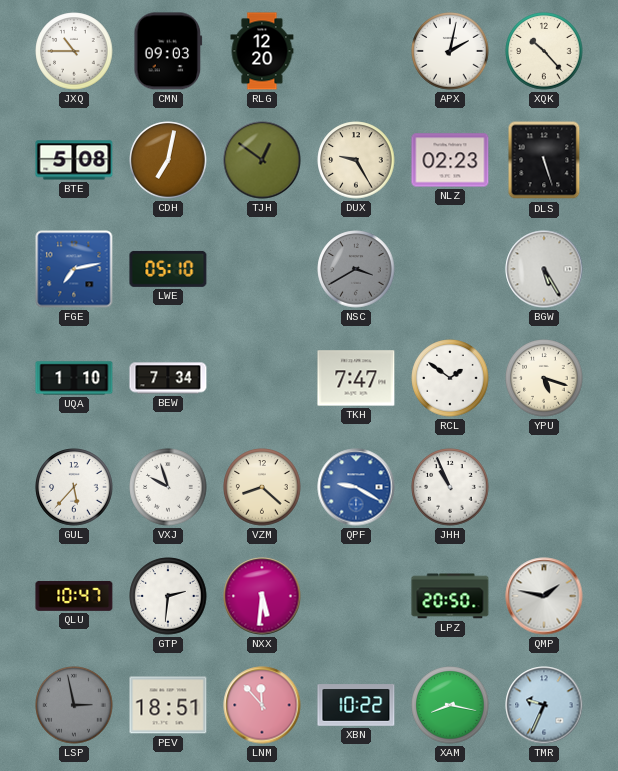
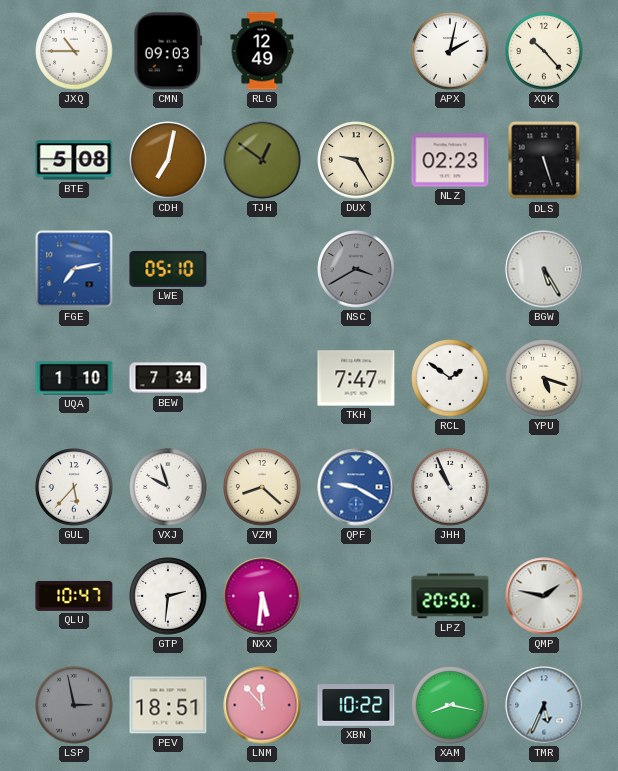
RLG: 12:20 -> 12:49
TMR: 9:34 -> 5:34
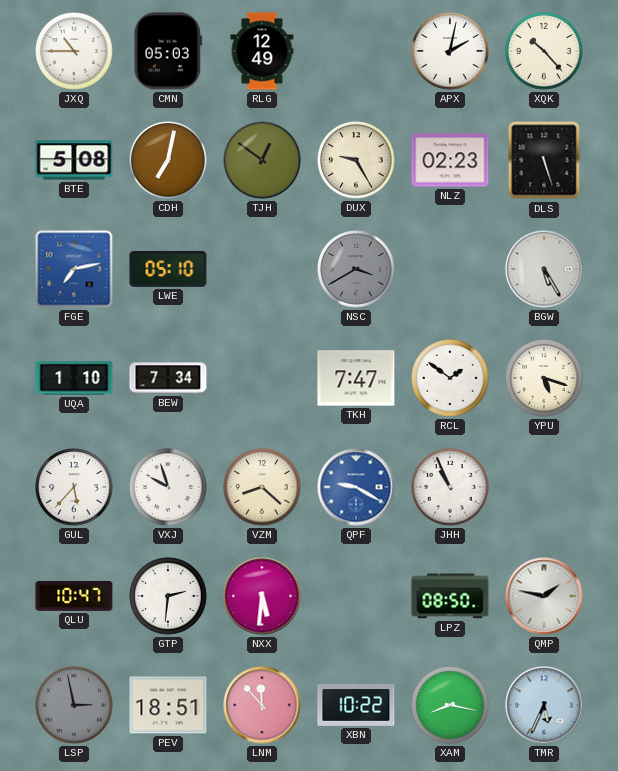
CMN: 09:03 -> 05:03
LPZ: 20:50 -> 08:50
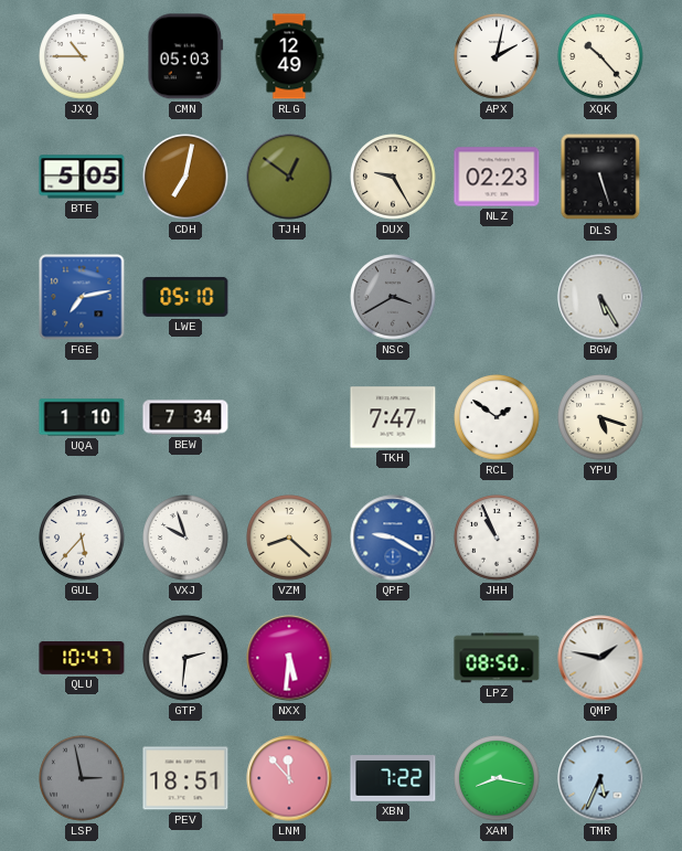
BTE: 5:08 -> 5:05
XBN: 10:22 -> 7:22
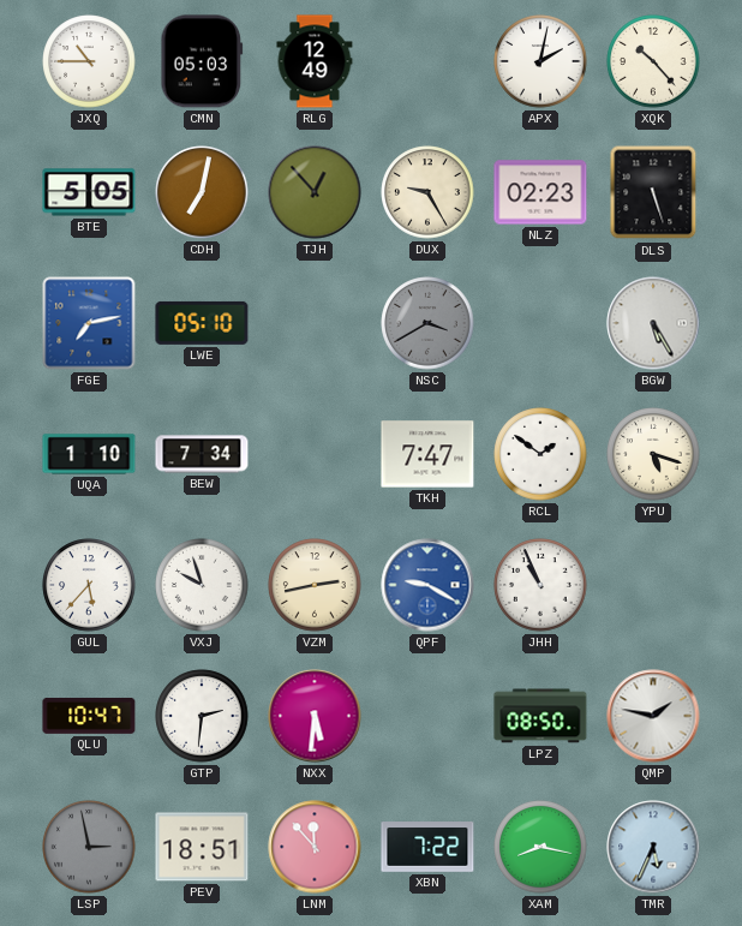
TJH: 12:51 -> 12:53
VZM: 8:22 -> 2:43
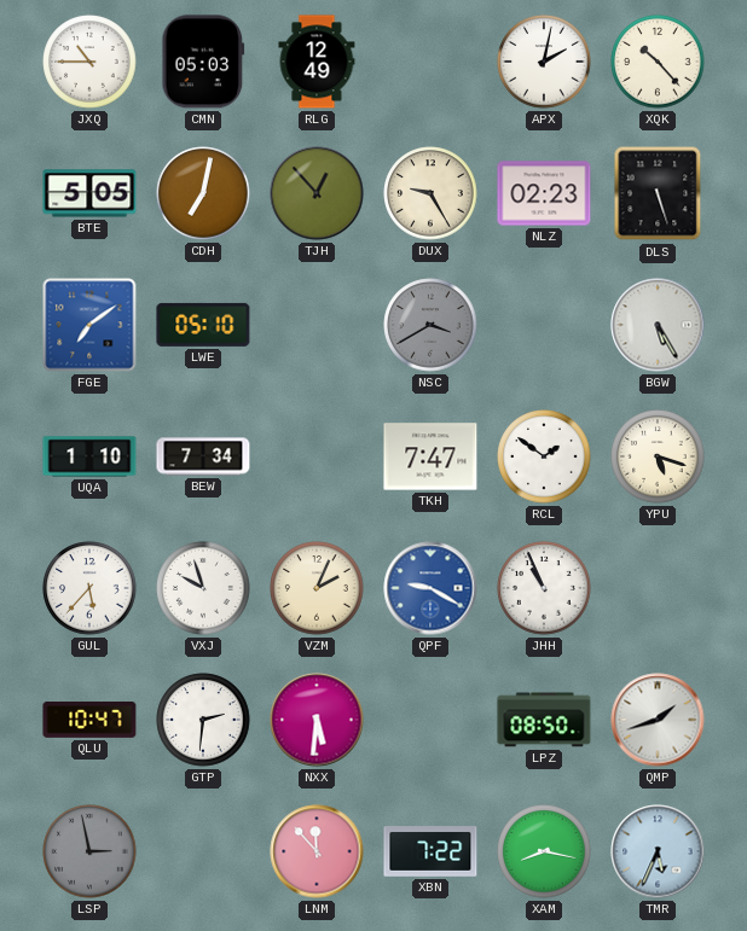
FGE: 7:13 -> 7:09
VZM: 2:43 -> 2:04
QMP: 1:47 -> 1:42
PEV: 18:51 -> none
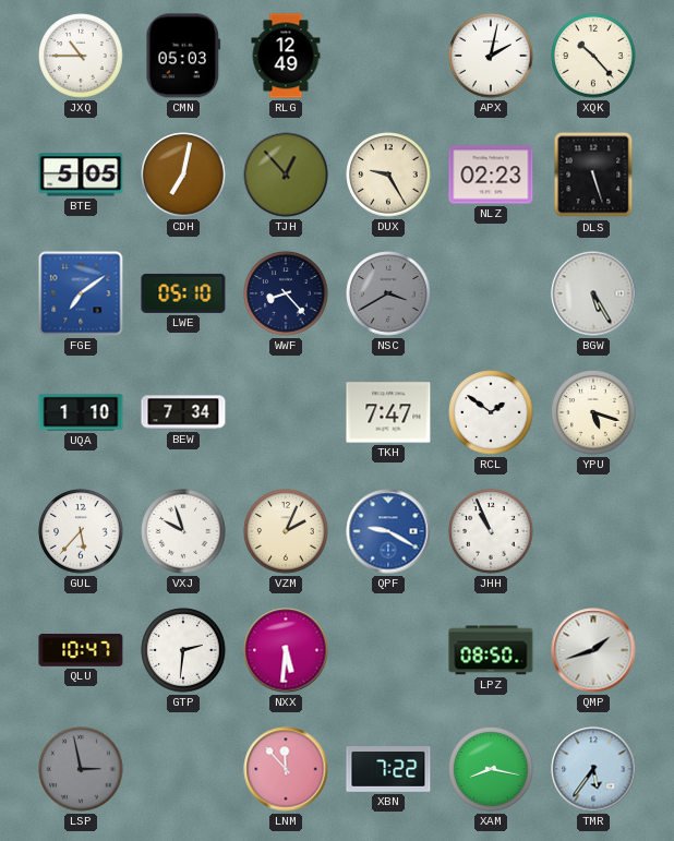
WWF: none -> 8:23
TMR: 5:34 -> 5:36
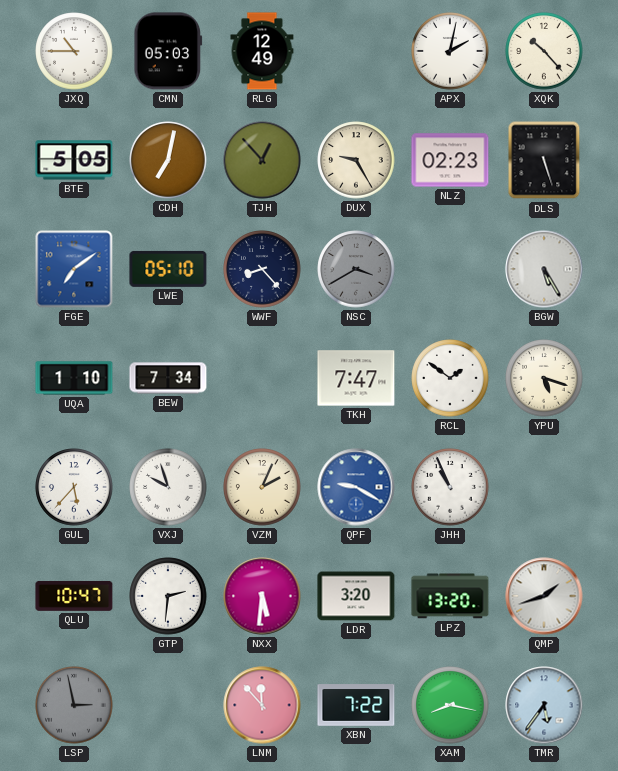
LDR: none -> 3:20
LPZ: 08:50 -> 13:20
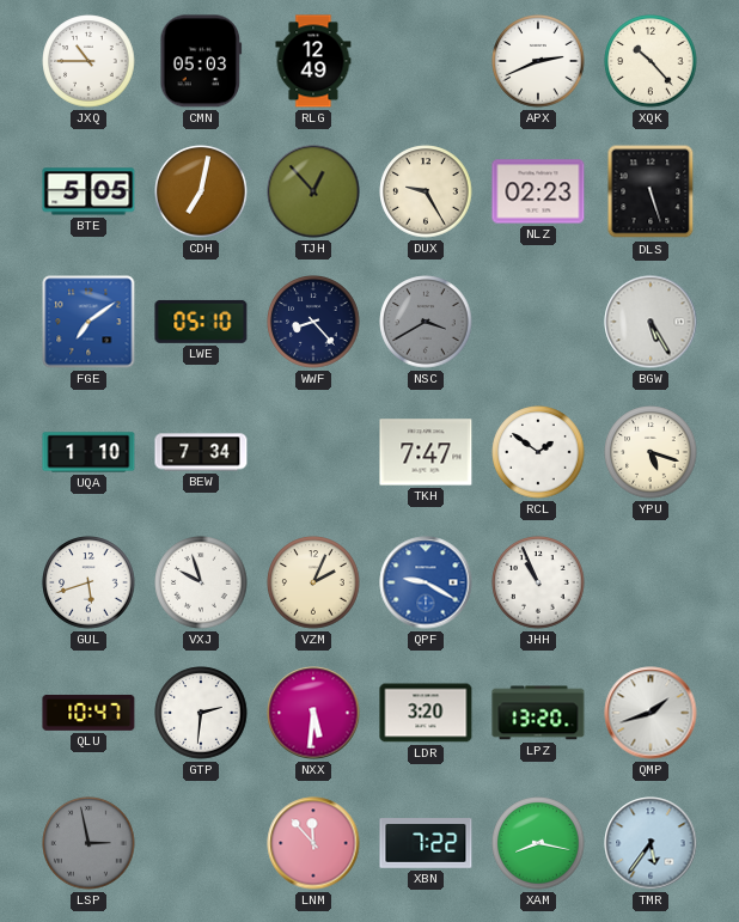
APX: 2:02 -> 2:41
GUL: 5:37 -> 5:42
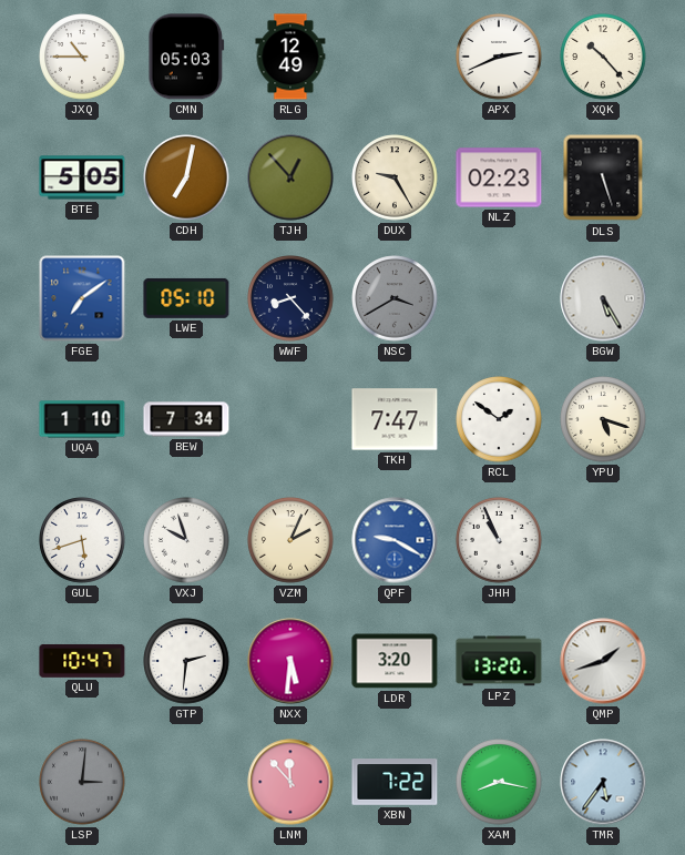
LSP: 2:58 -> 3:01
